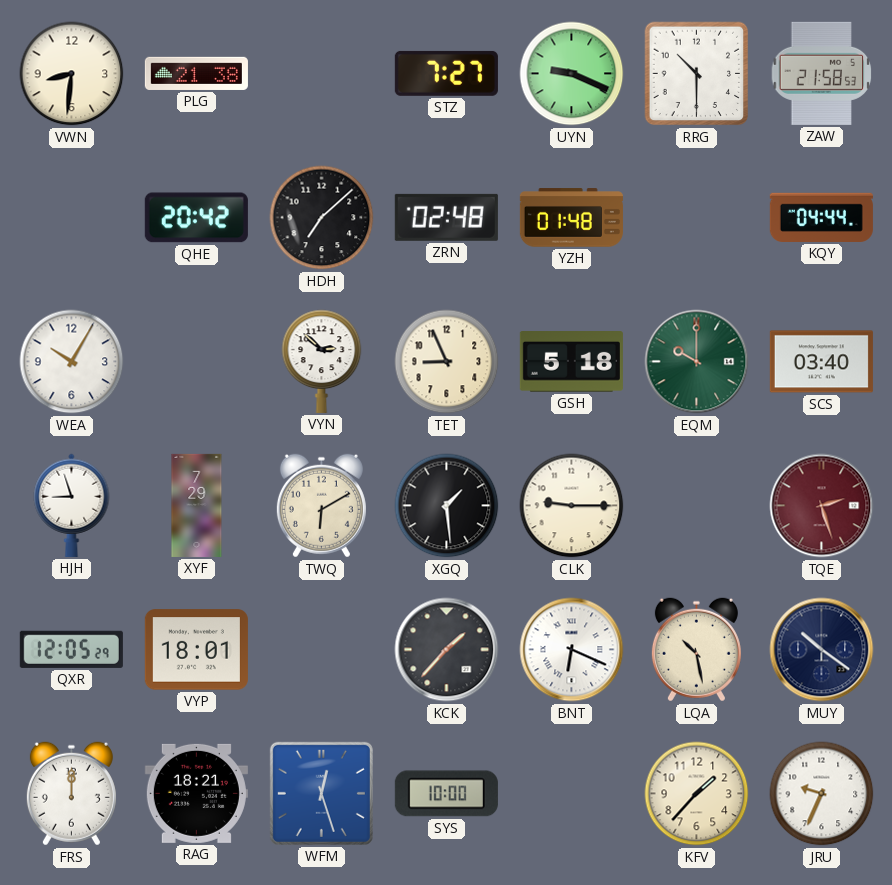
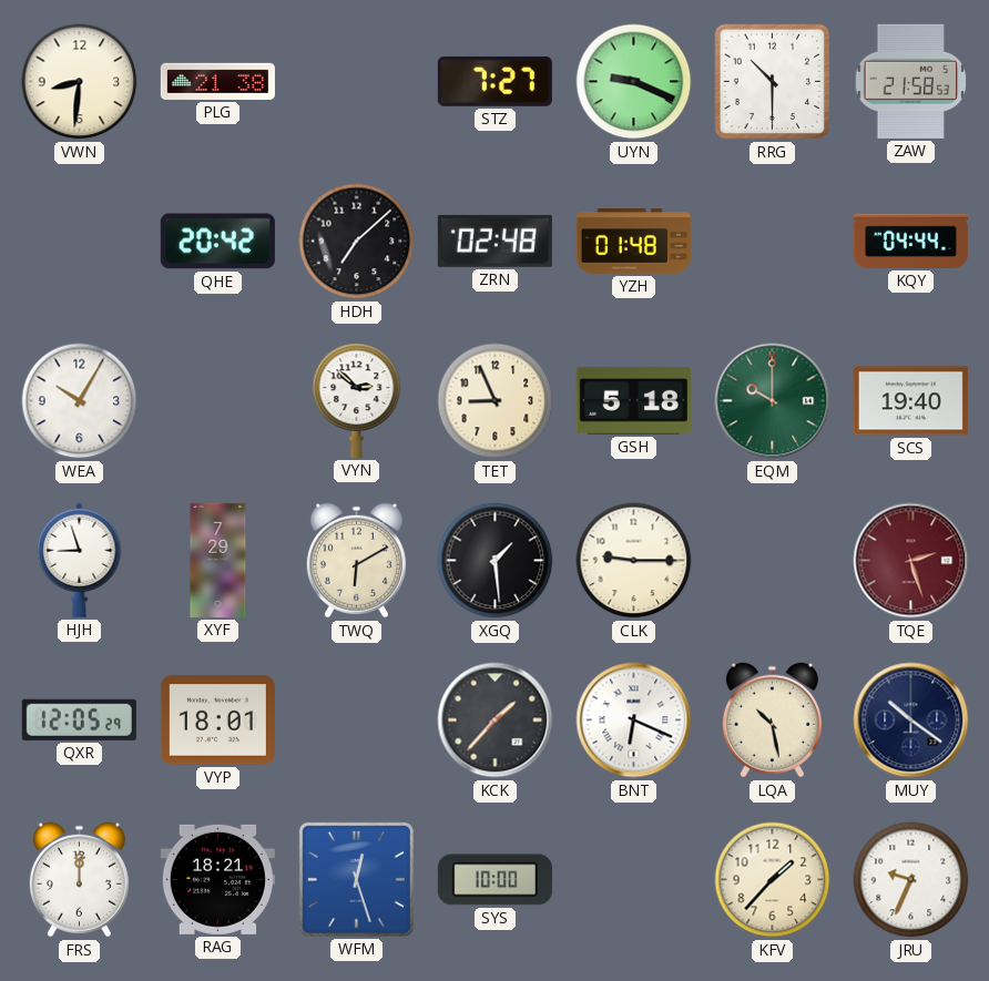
SCS: 03:40 -> 19:40
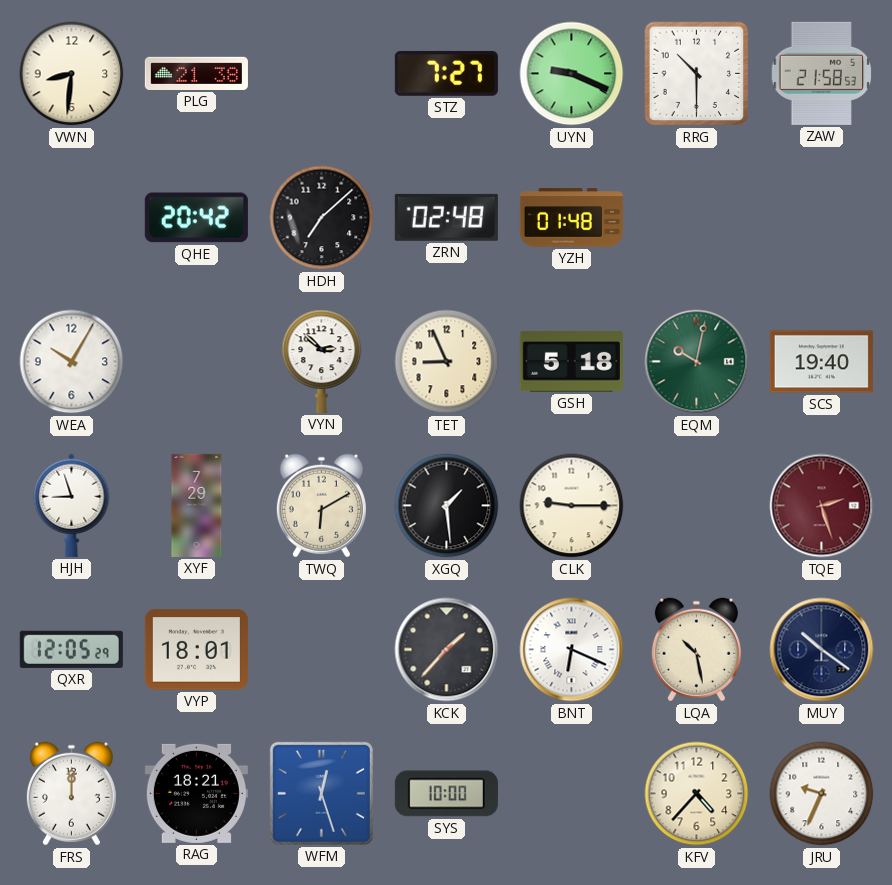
KQY: 04:44 -> none
EQM: 10:00 -> 10:02
KFV: 1:37 -> 4:37
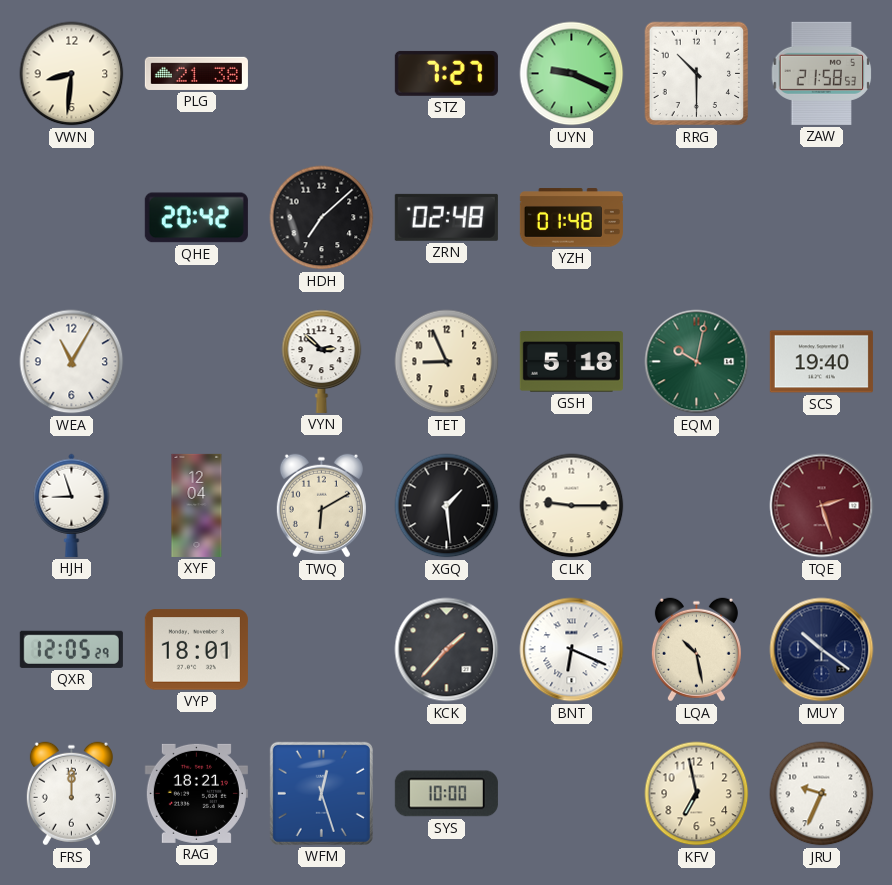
WEA: 10:05 -> 11:05
XYF: 7:29 -> 12:04
KFV: 4:37 -> 6:58
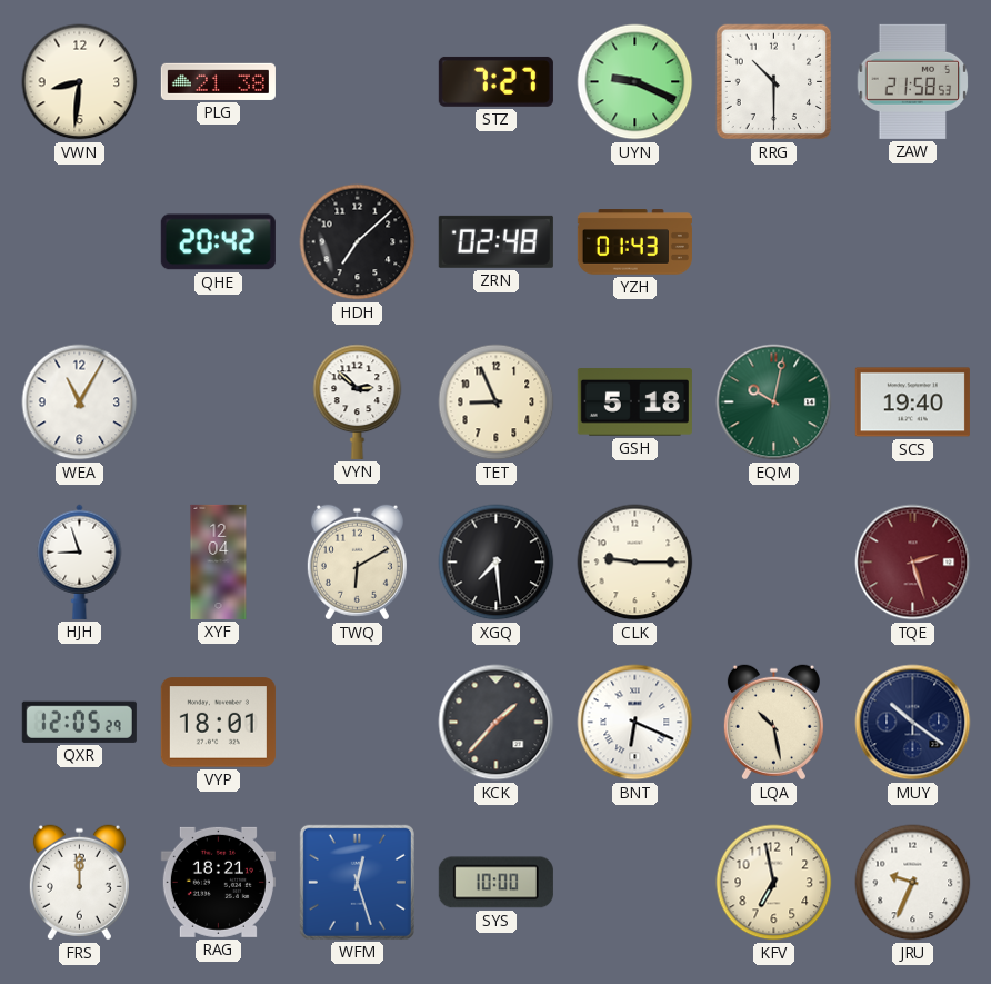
YZH: 01:48 -> 01:43
XGQ: 1:29 -> 7:29
